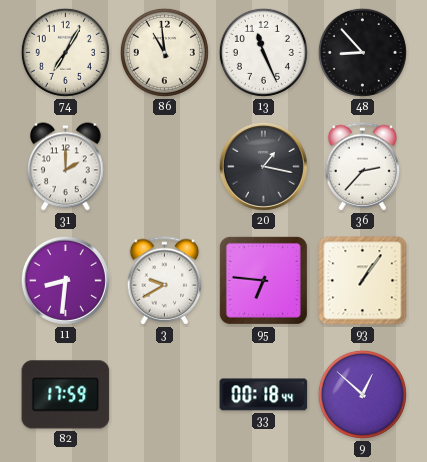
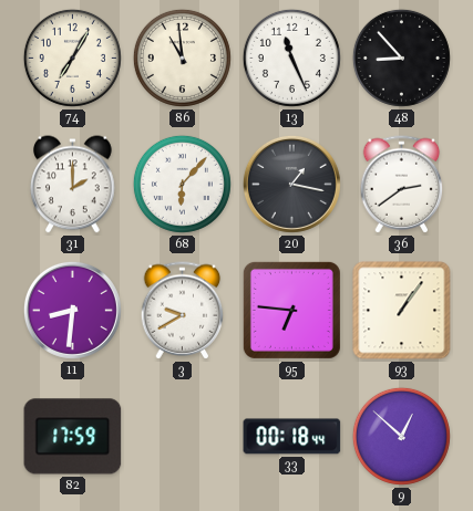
68: none -> 6:07
36: 2:37 -> 2:39
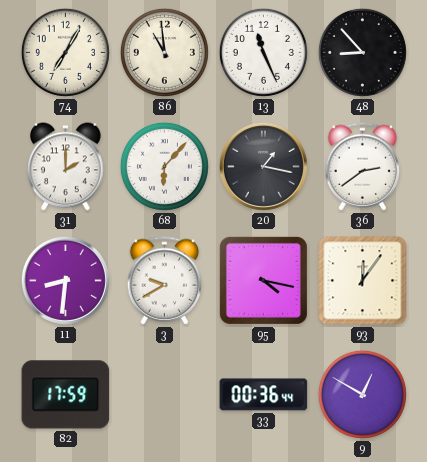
95: 6:46 -> 4:17
93: 1:06 -> 12:06
33: 00:18 -> 00:36
9: 12:52 -> 12:50
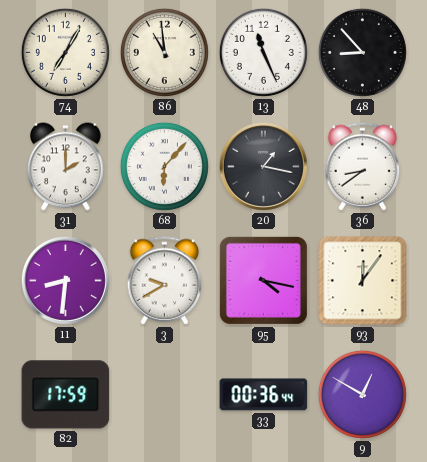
36: 2:39 -> 8:39
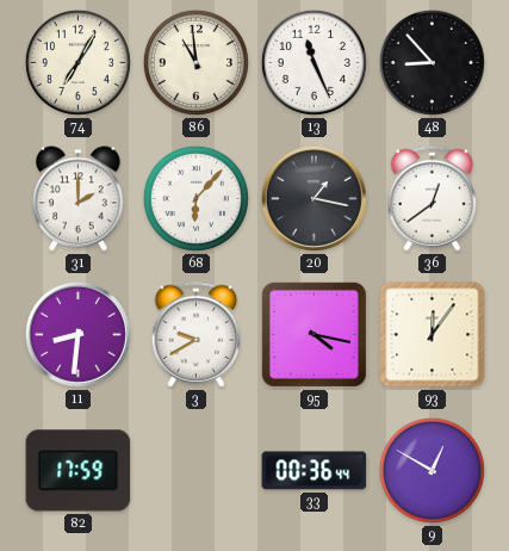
36: 8:39 -> 12:39
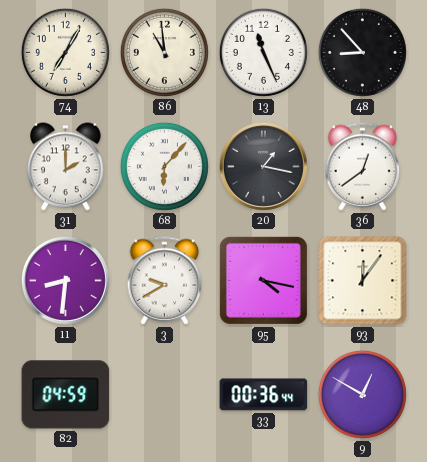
82: 17:59 -> 04:59
